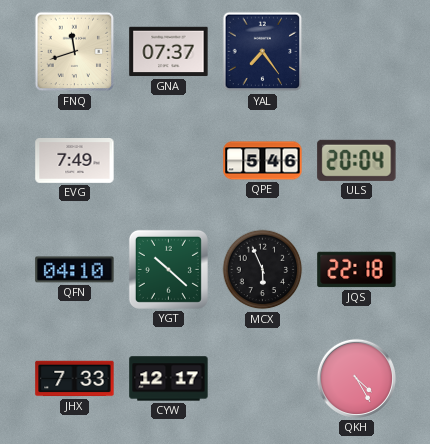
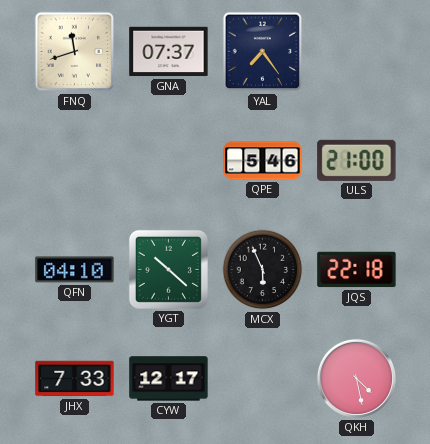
EVG: 7:49 -> none
ULS: 20:04 -> 21:00
QKH: 4:25 -> 4:28
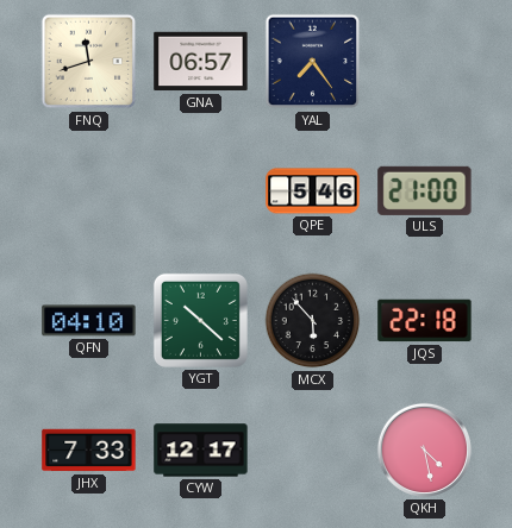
GNA: 07:37 -> 06:57
MCX: 5:56 -> 5:53
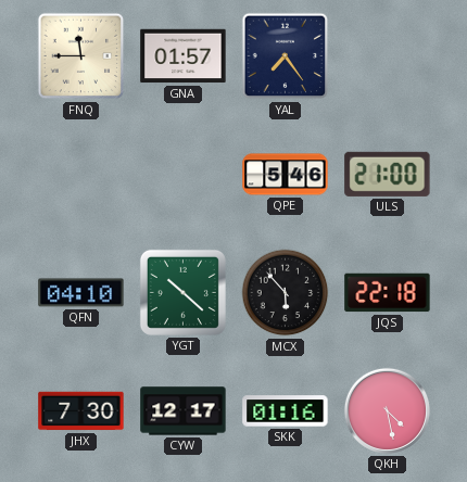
FNQ: 11:42 -> 11:45
GNA: 06:57 -> 01:57
JHX: 7:33 -> 7:30
SKK: none -> 01:16
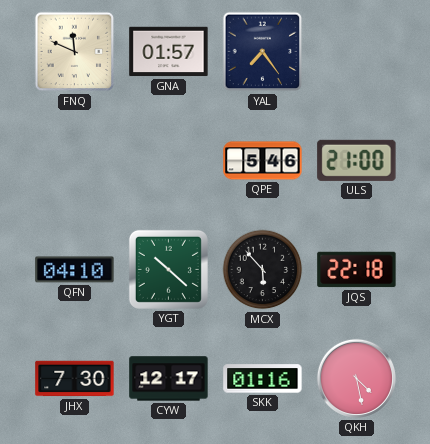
FNQ: 11:45 -> 11:49
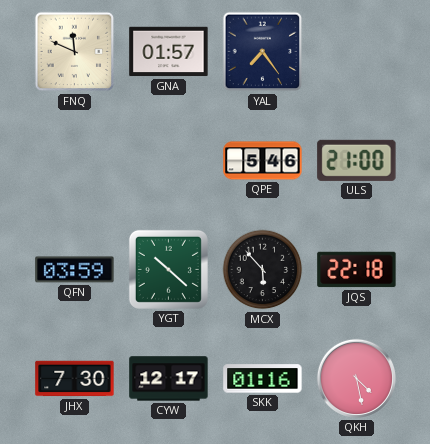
QFN: 04:10 -> 03:59
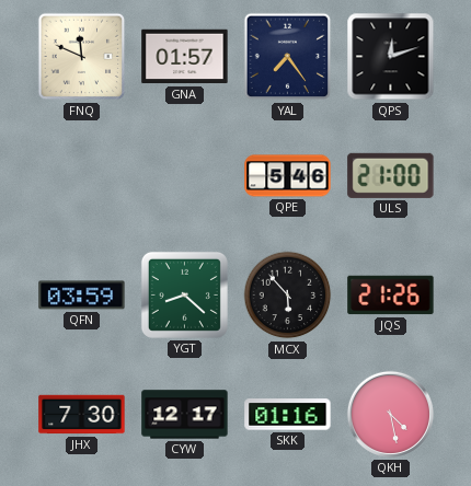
QPS: none -> 12:12
YGT: 10:22 -> 8:22
JQS: 22:18 -> 21:26
